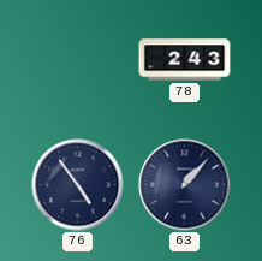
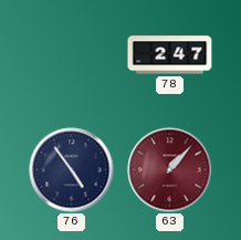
78: 2:43 -> 2:47
63 dial: navy -> burgundy
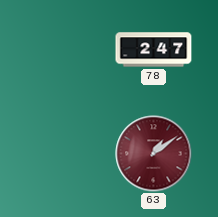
76: 4:54 -> none
63: 1:07 -> 1:09
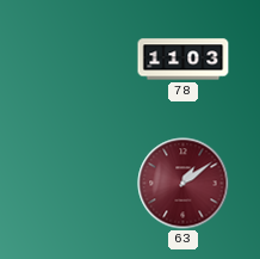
78: 2:47 -> 11:03
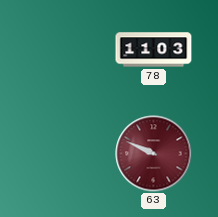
63: 1:09 -> 9:49
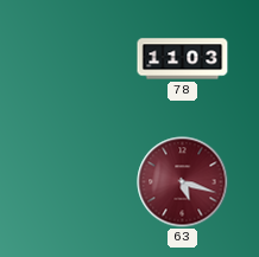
63: 9:49 -> 5:18
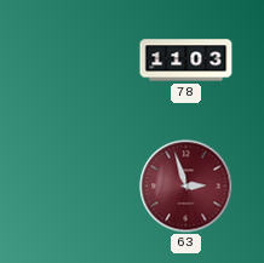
63: 5:18 -> 2:57
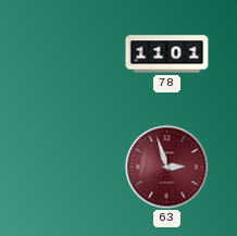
78: 11:03 -> 11:01
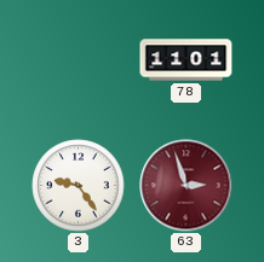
3: none -> 9:24
